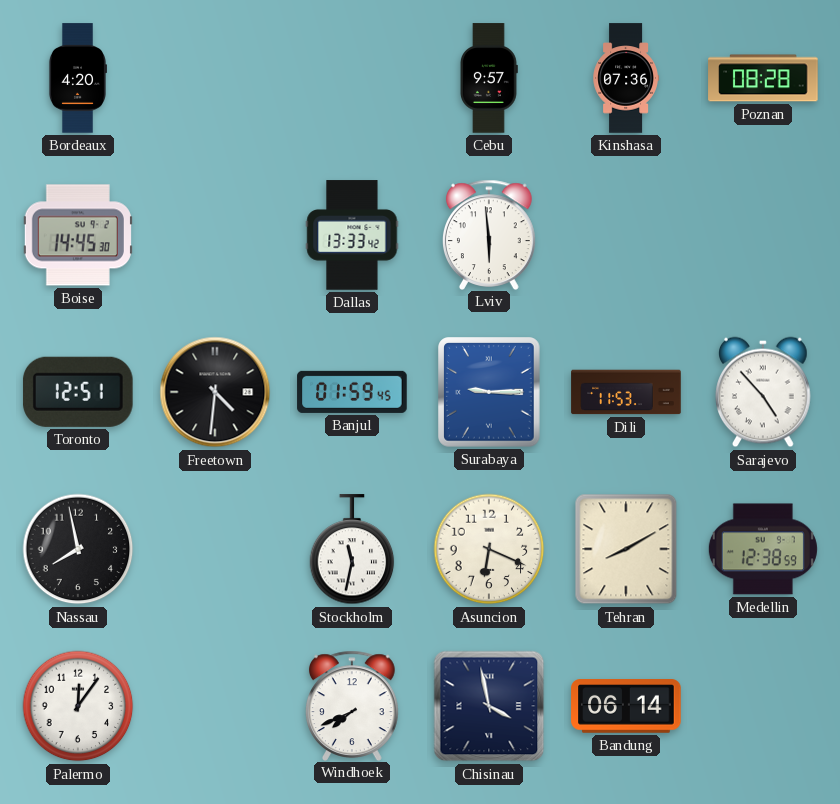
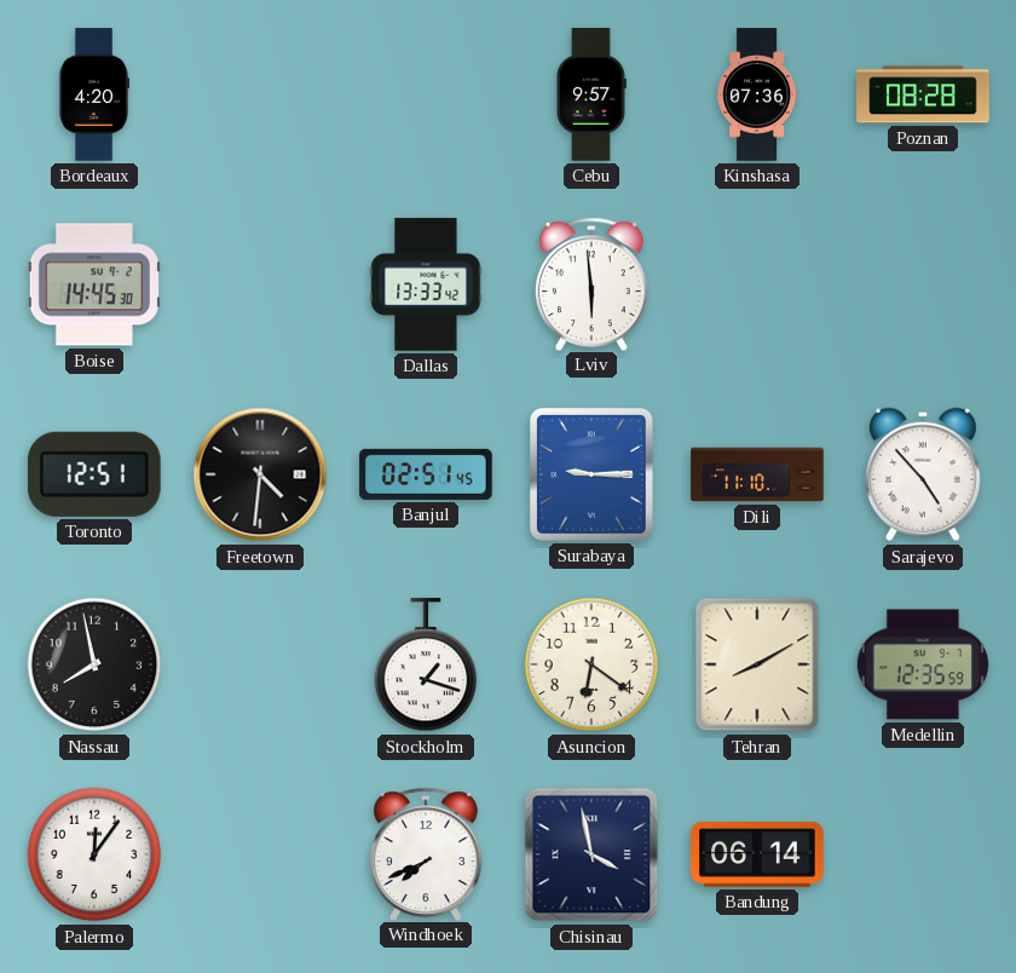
Banjul: 01:59 -> 02:51
Dili: 11:53 -> 11:10
Stockholm: 11:32 -> 1:18
Asuncion: 6:19 -> 6:21
Medellin: 12:38 -> 12:35
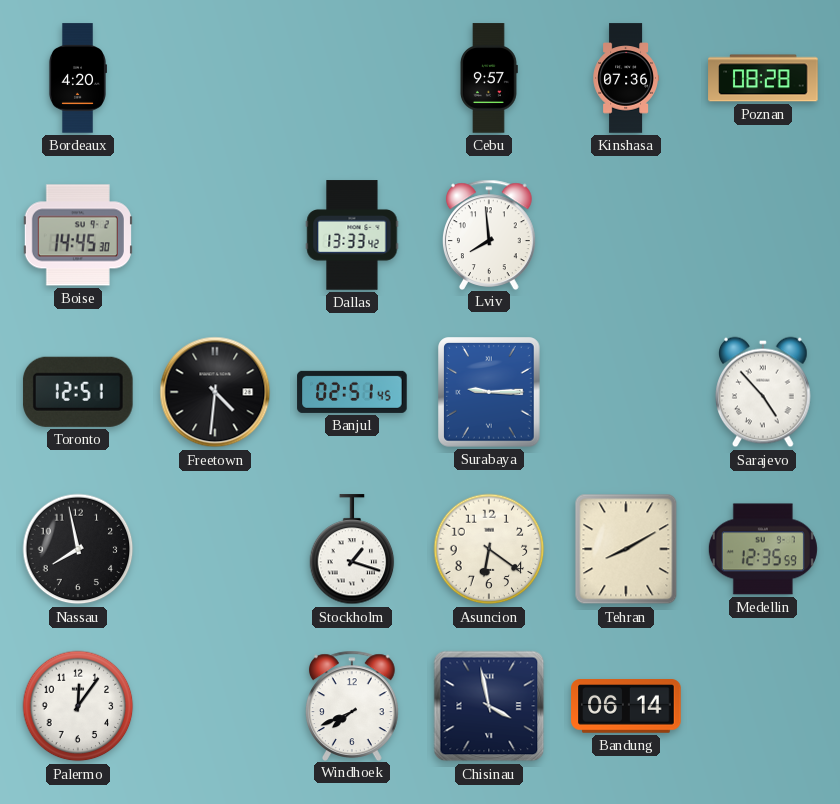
Lviv: 5:59 -> 7:59
Dili: 11:10 -> none
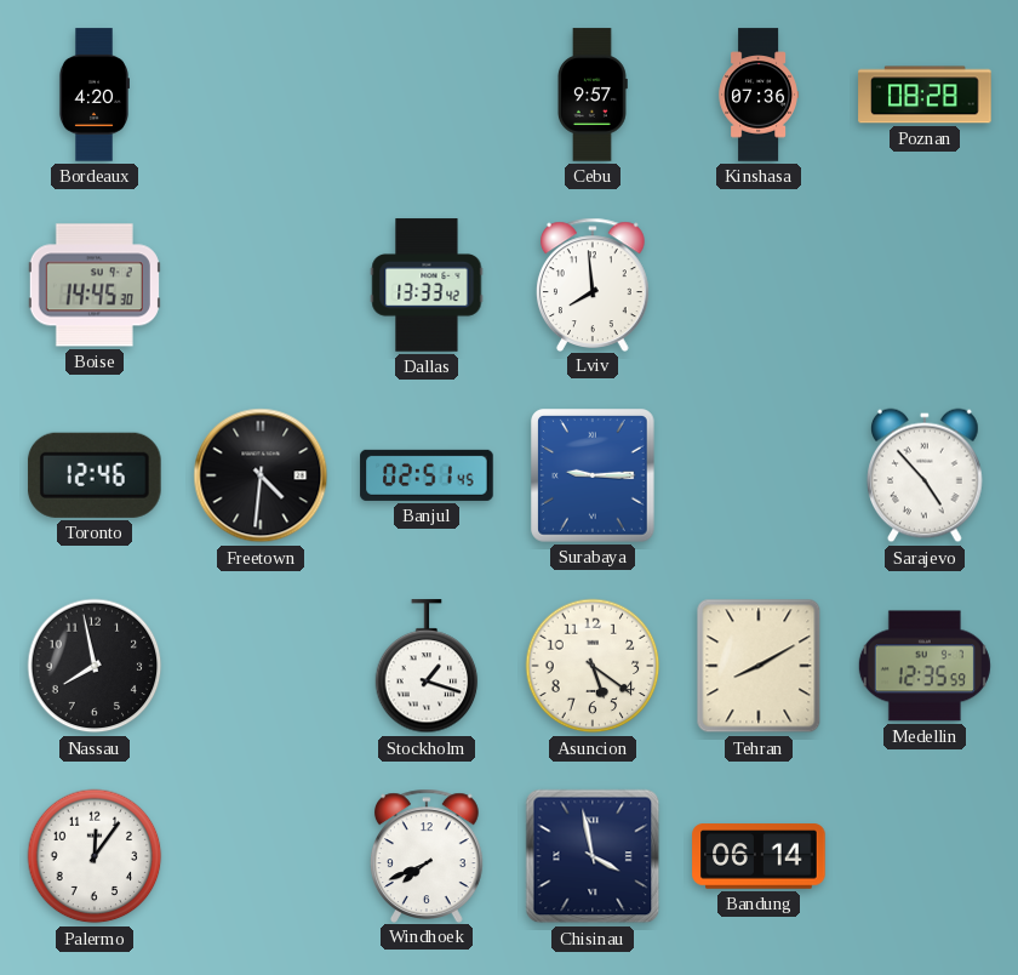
Toronto: 12:51 -> 12:46
Asuncion: 6:21 -> 5:21
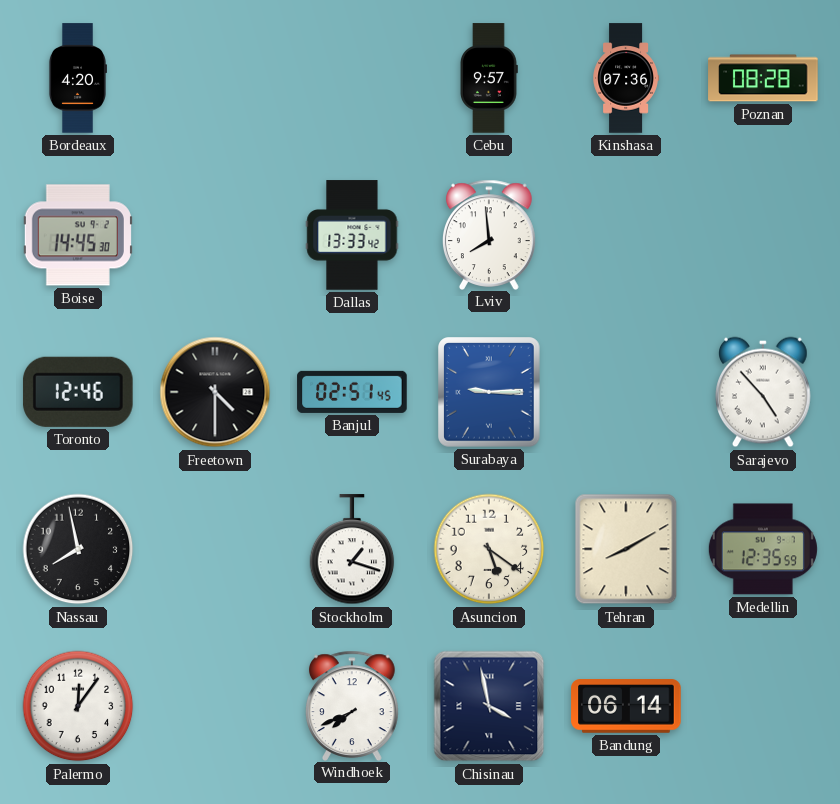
Freetown: 4:31 -> 4:30
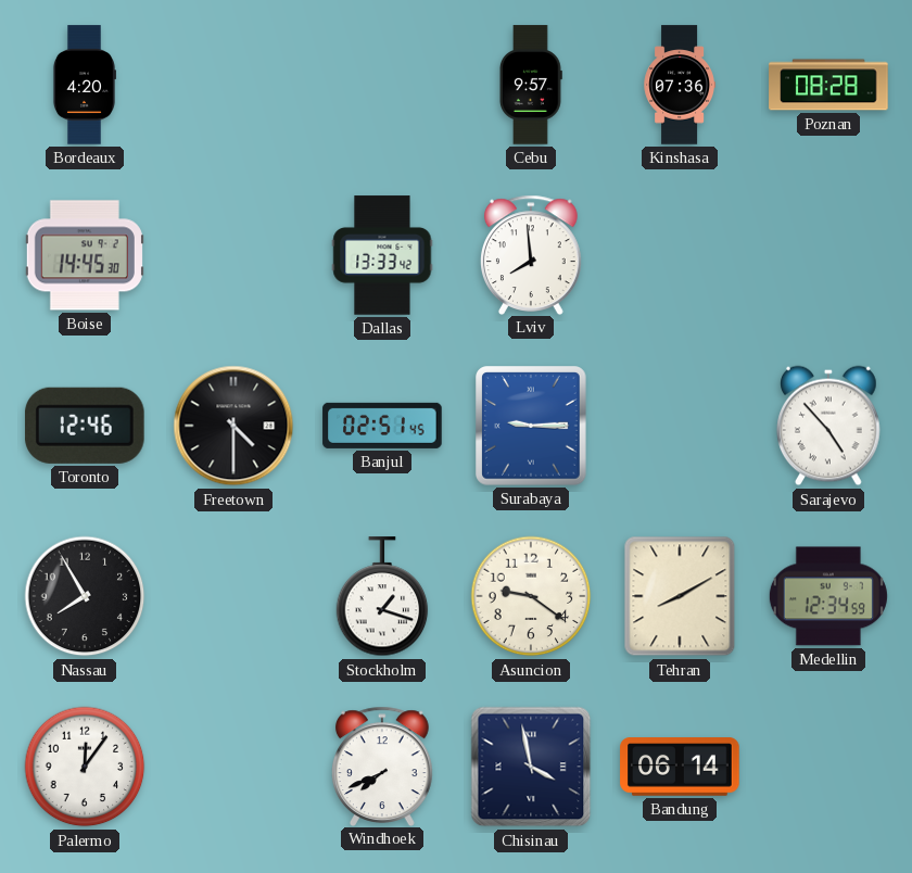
Nassau: 7:58 -> 7:55
Asuncion: 5:21 -> 9:21
Medellin: 12:35 -> 12:34
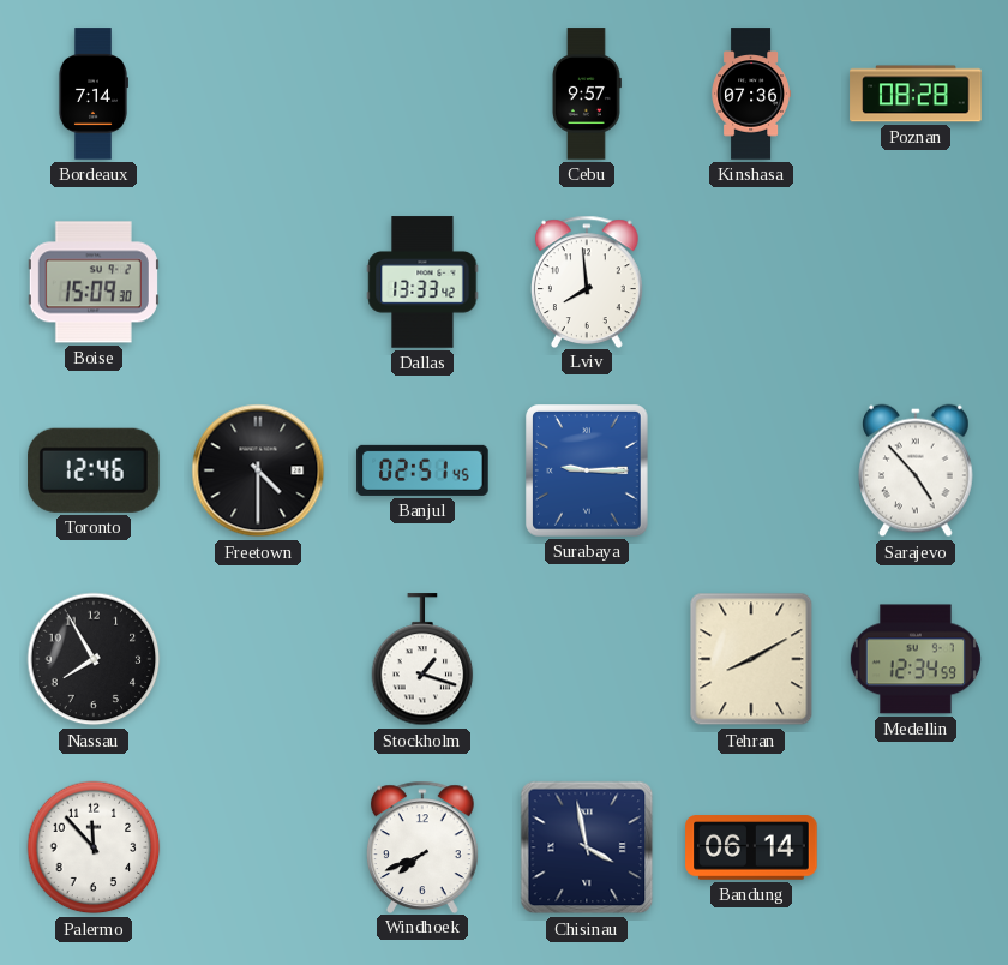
Bordeaux: 4:20 -> 7:14
Boise: 14:45 -> 15:09
Asuncion: 9:21 -> none
Palermo: 12:06 -> 11:53
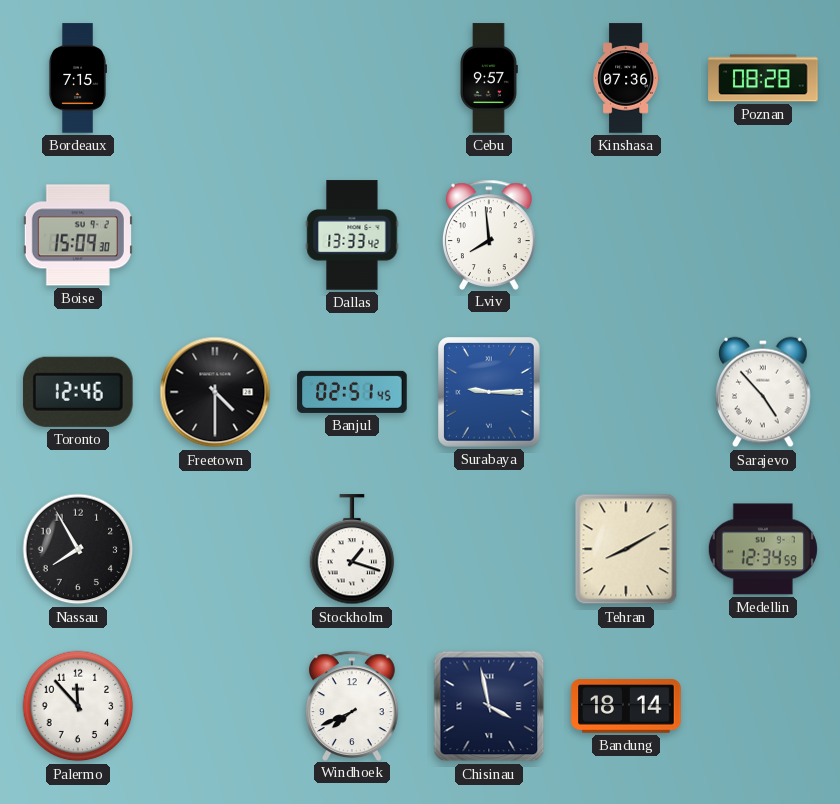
Bordeaux: 7:14 -> 7:15
Bandung: 06:14 -> 18:14
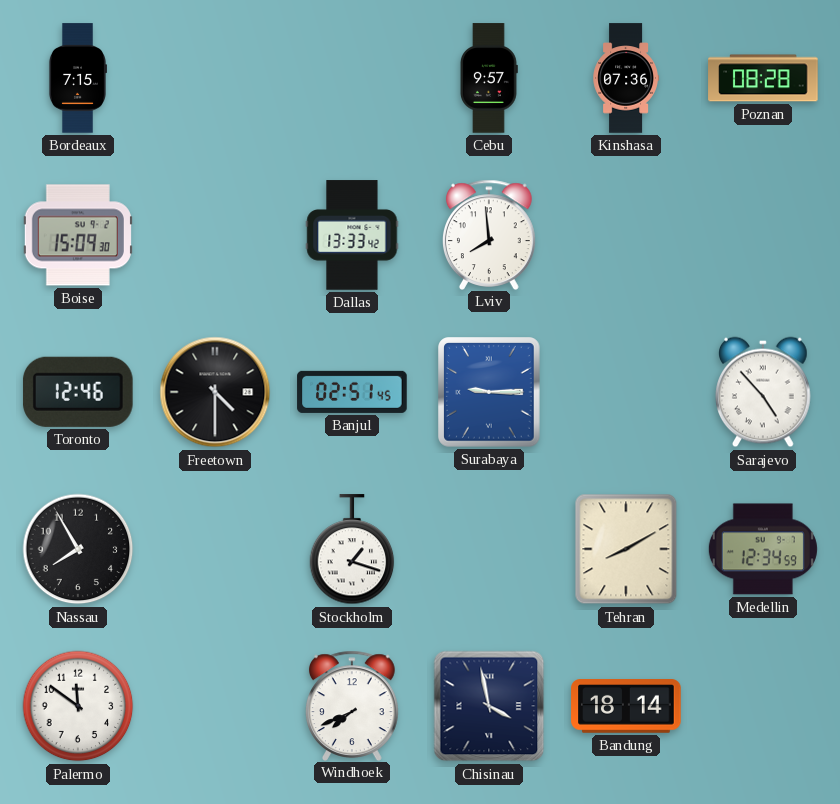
Palermo: 11:53 -> 11:51
